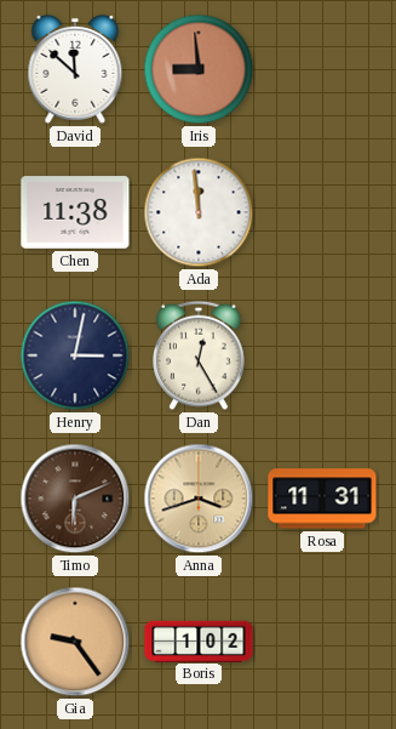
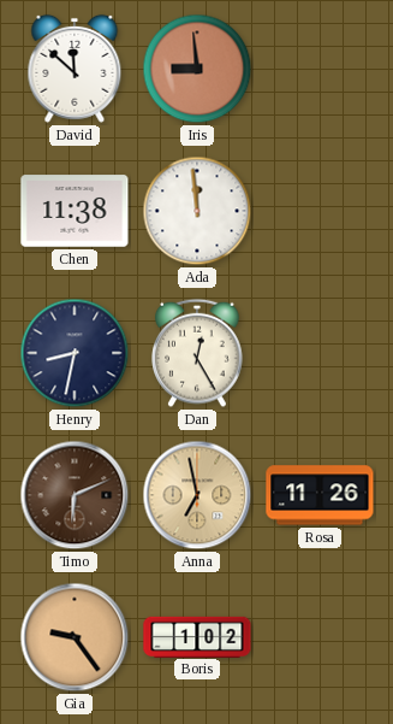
Henry: 3:02 -> 8:32
Anna: 3:42 -> 6:58
Rosa: 11:31 -> 11:26
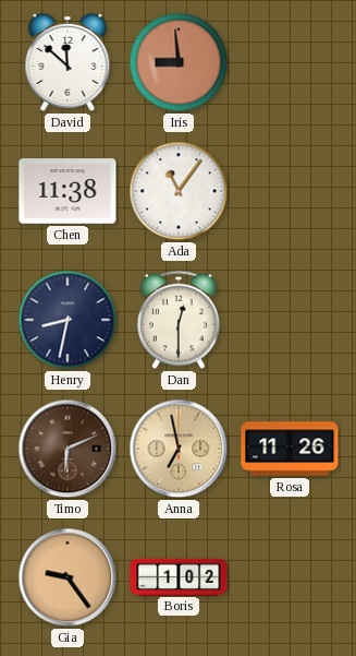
Ada: 11:59 -> 11:06
Dan: 12:25 -> 12:30
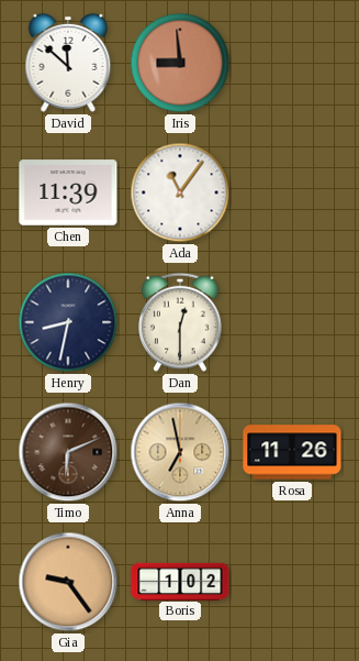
Chen: 11:38 -> 11:39
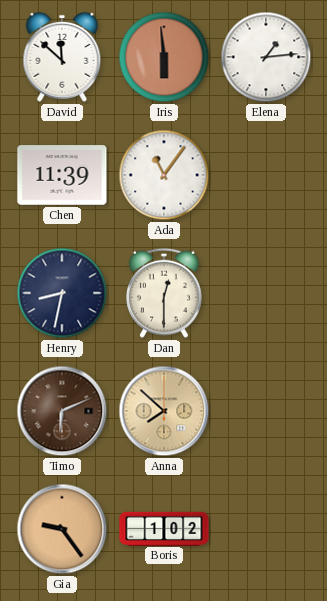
Iris: 8:59 -> 5:59
Elena: none -> 1:14
Anna: 6:58 -> 7:52
Rosa: 11:26 -> none
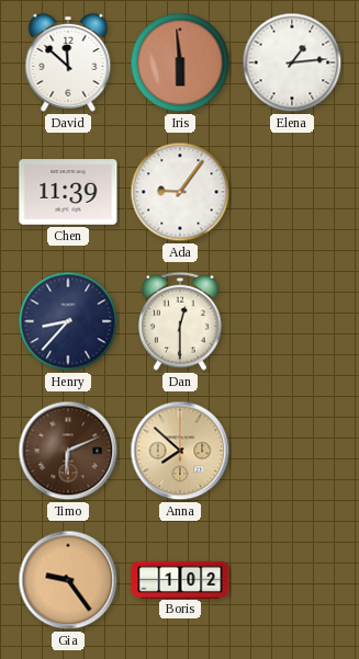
Ada: 11:06 -> 9:06
Henry: 8:32 -> 8:37
